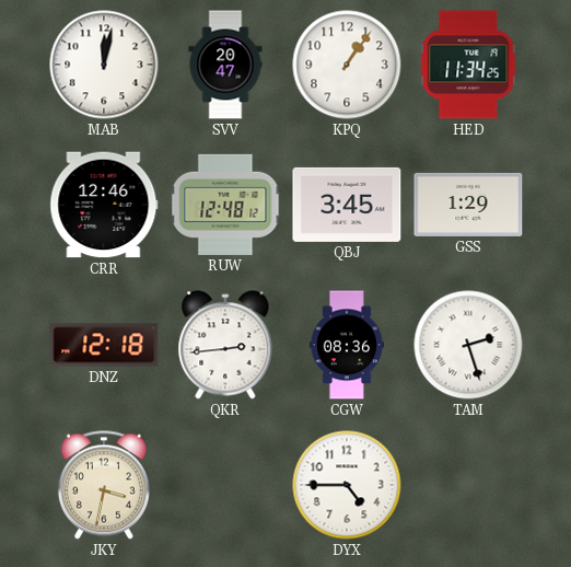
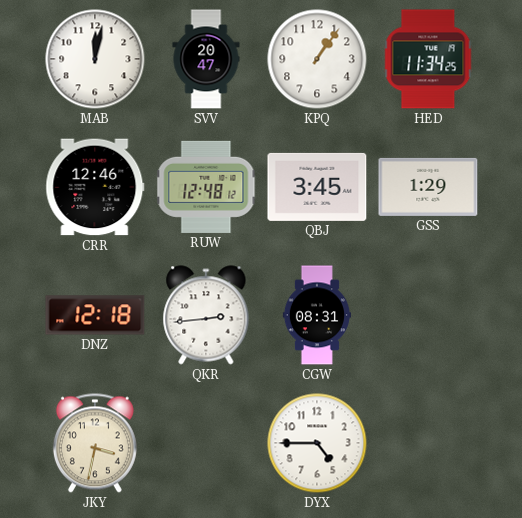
CGW: 08:36 -> 08:31
TAM: 2:27 -> none
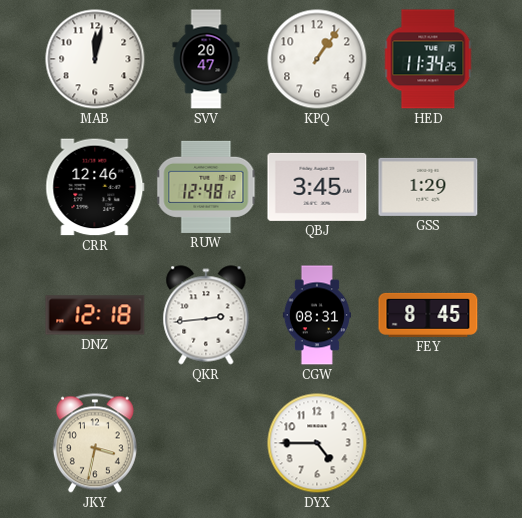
FEY: none -> 8:45
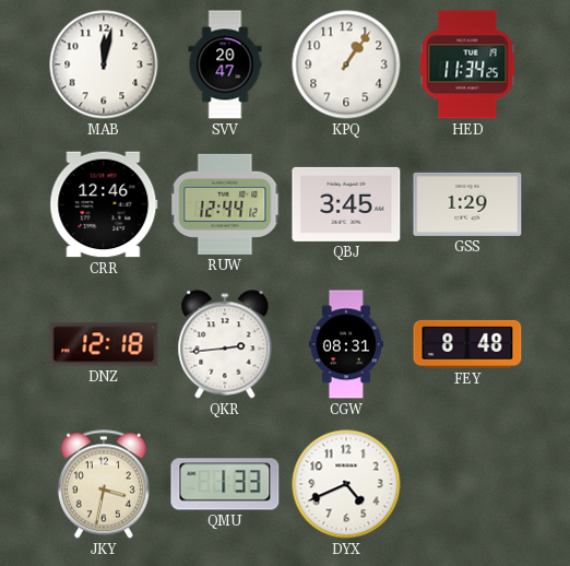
RUW: 12:48 -> 12:44
FEY: 8:45 -> 8:48
QMU: none -> 1:33
DYX: 4:45 -> 4:41
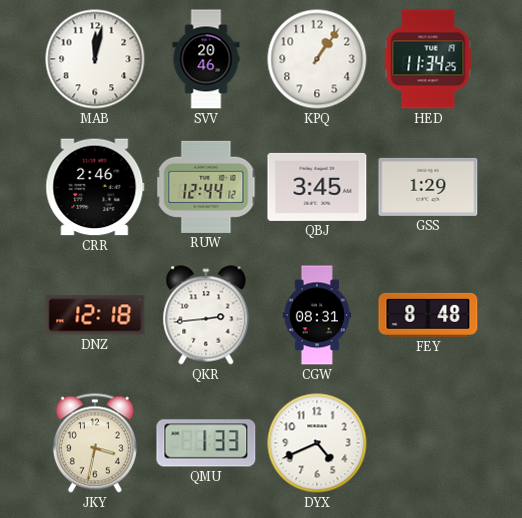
SVV: 20:47 -> 20:46
CRR: 12:46 -> 2:46
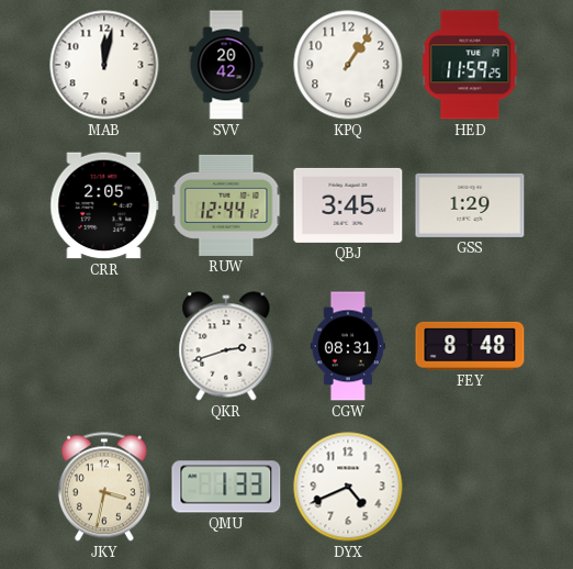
SVV: 20:46 -> 20:42
HED: 11:34 -> 11:59
CRR: 2:46 -> 2:05
DNZ: 12:18 -> none
QKR: 2:44 -> 2:42
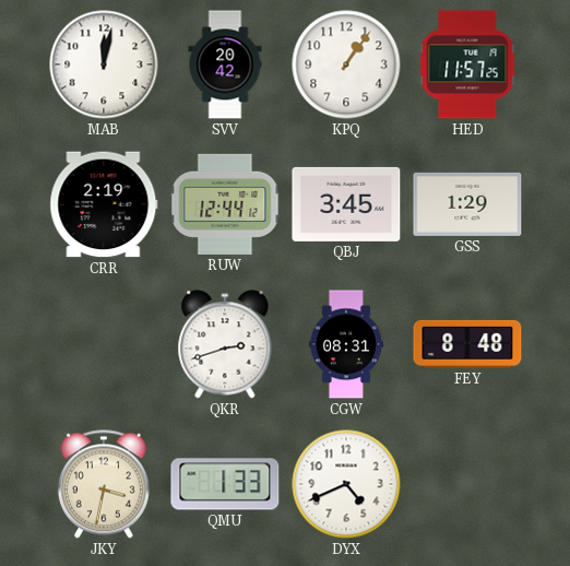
HED: 11:59 -> 11:57
CRR: 2:05 -> 2:19
